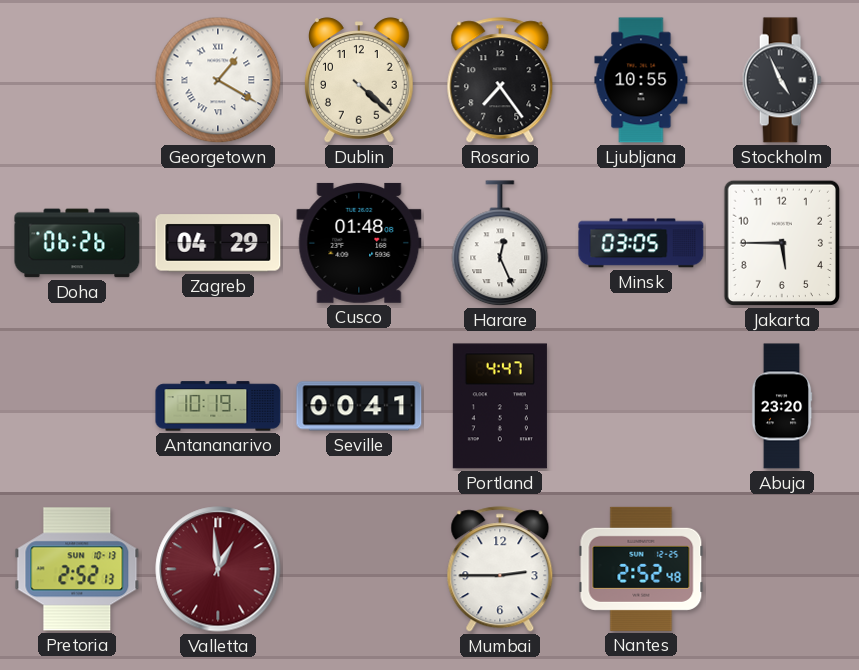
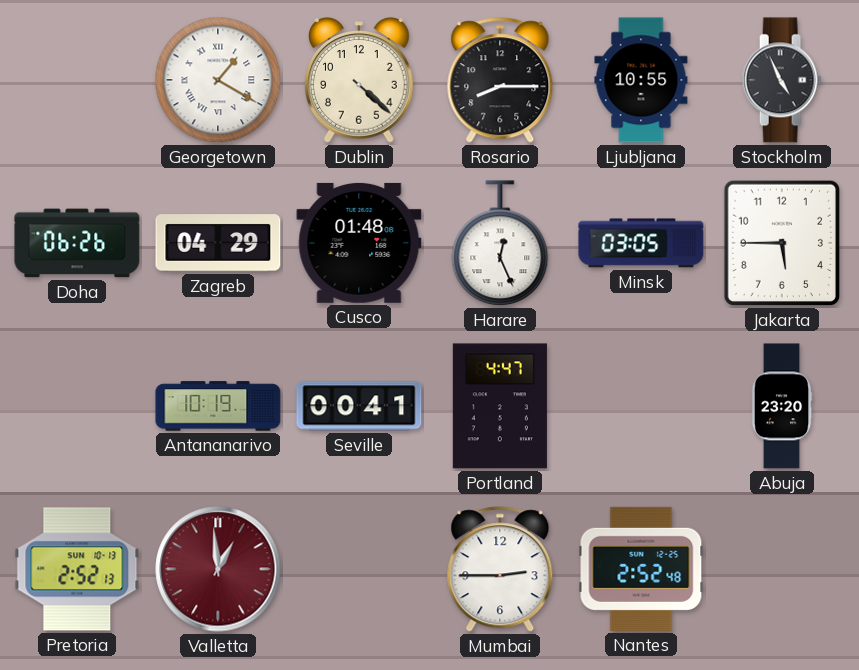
Rosario: 7:24 -> 8:15
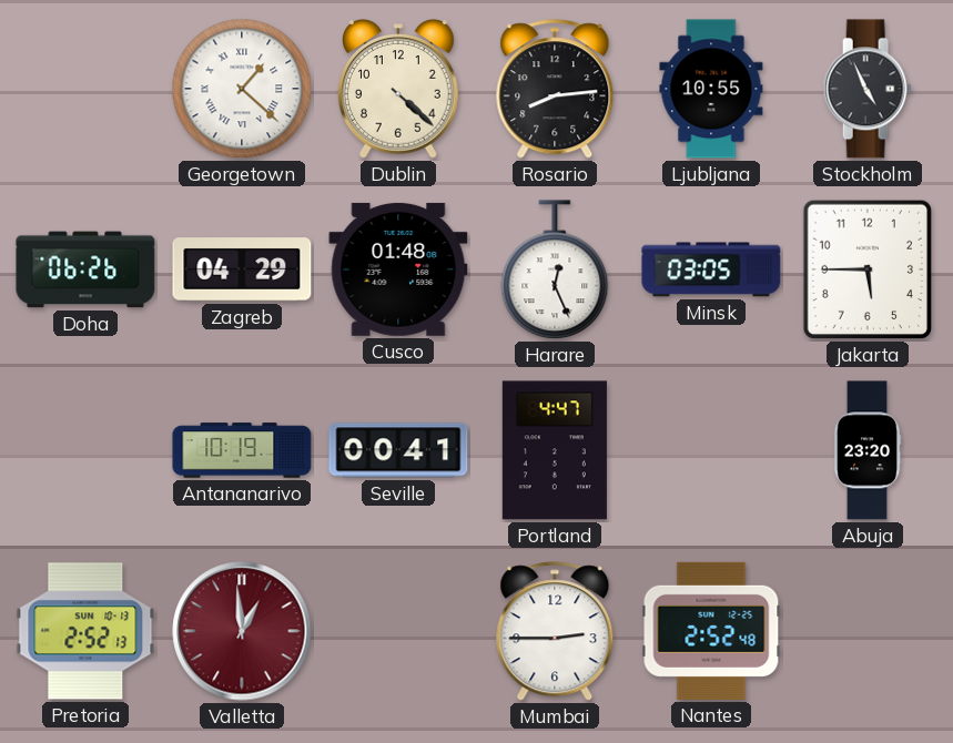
Georgetown: 1:20 -> 1:22
Rosario: 8:15 -> 8:14
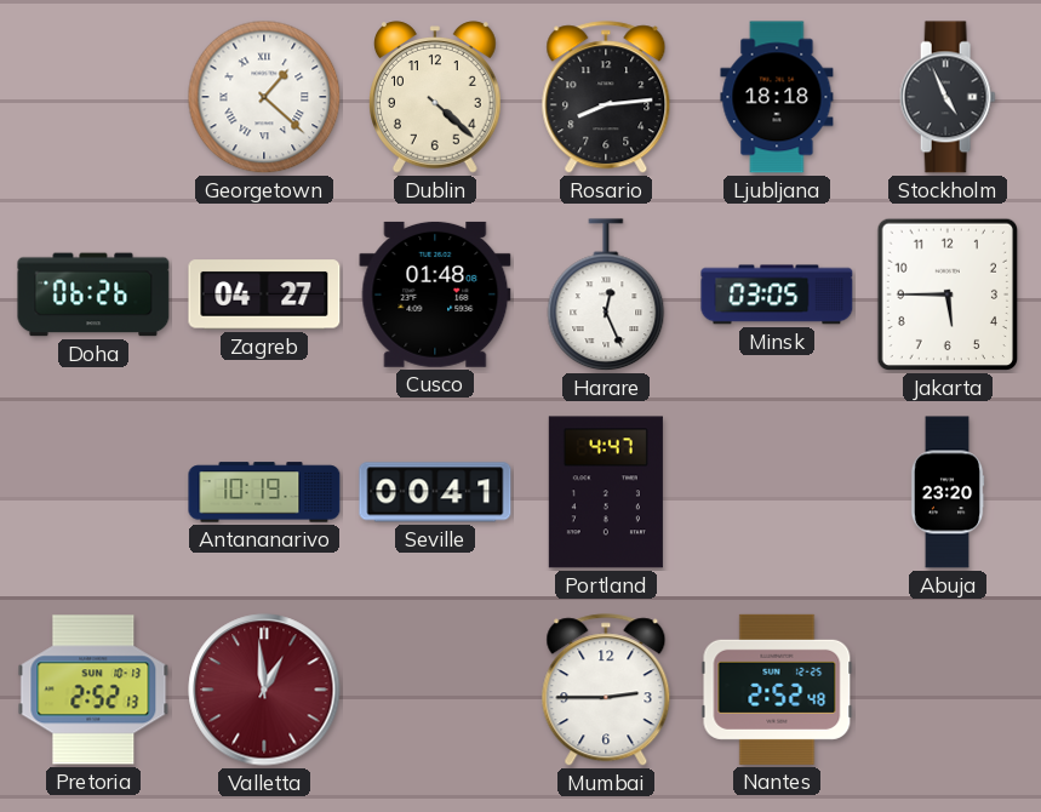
Ljubljana: 10:55 -> 18:18
Zagreb: 04:29 -> 04:27
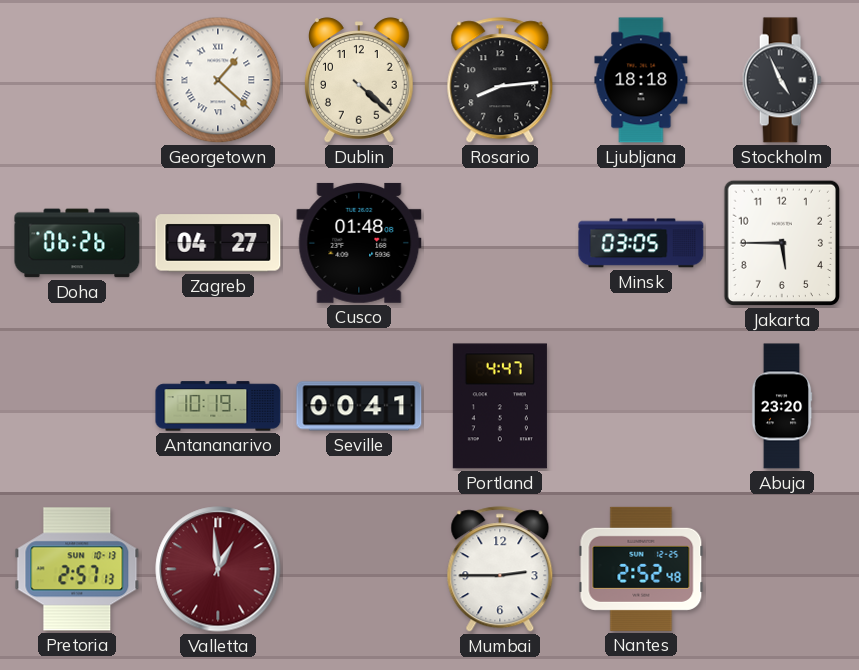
Harare: 12:26 -> none
Pretoria: 2:52 -> 2:57
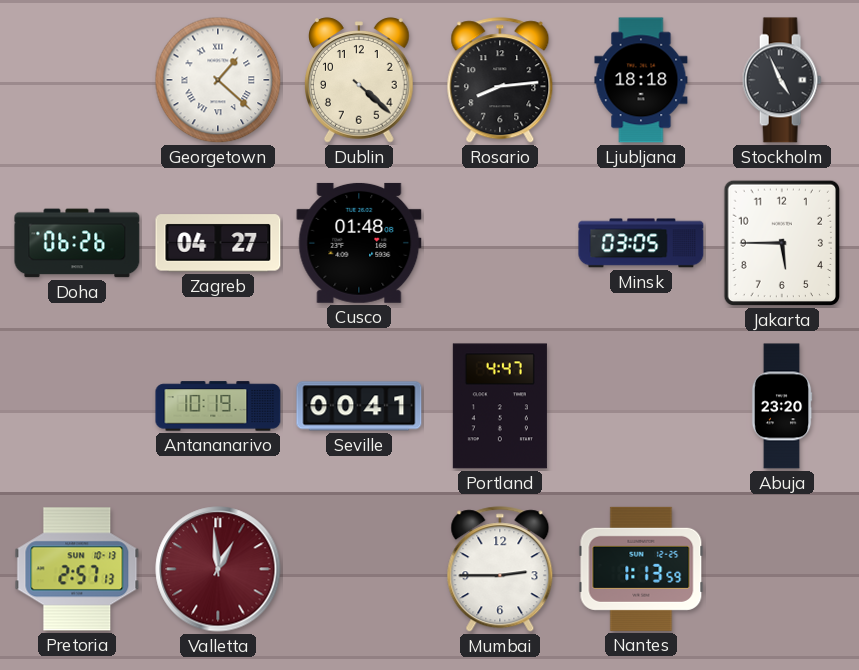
Nantes: 2:52 -> 1:13
